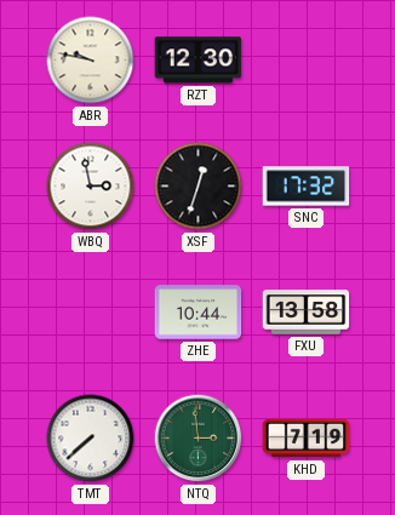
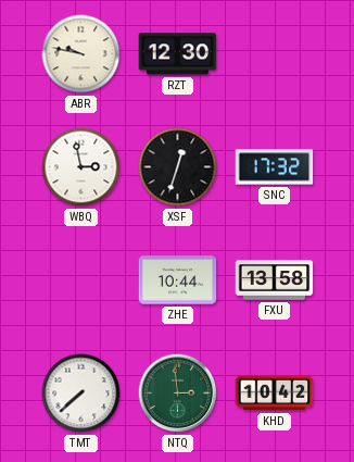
KHD: 7:19 -> 10:42
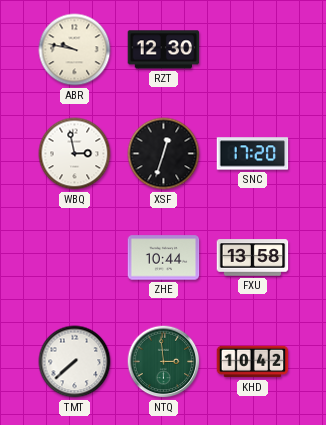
SNC: 17:32 -> 17:20
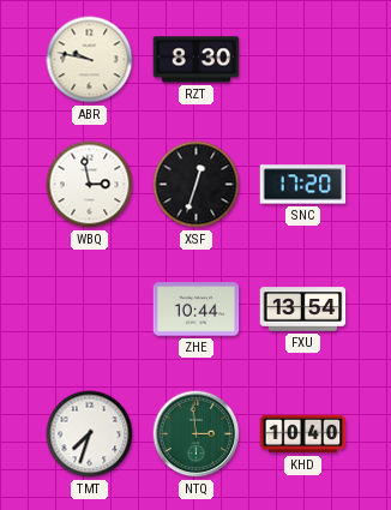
RZT: 12:30 -> 8:30
FXU: 13:58 -> 13:54
TMT: 7:38 -> 7:33
KHD: 10:42 -> 10:40
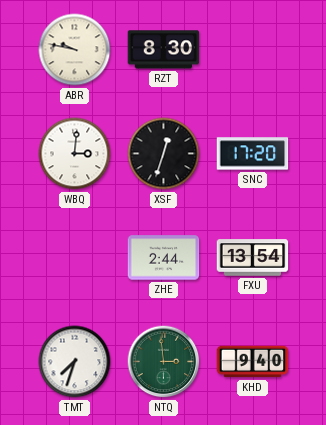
WBQ: 2:58 -> 3:01
ZHE: 10:44 -> 2:44
KHD: 10:40 -> 9:40
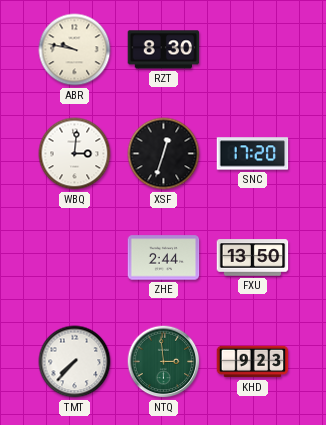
FXU: 13:54 -> 13:50
TMT: 7:33 -> 7:37
KHD: 9:40 -> 9:23
